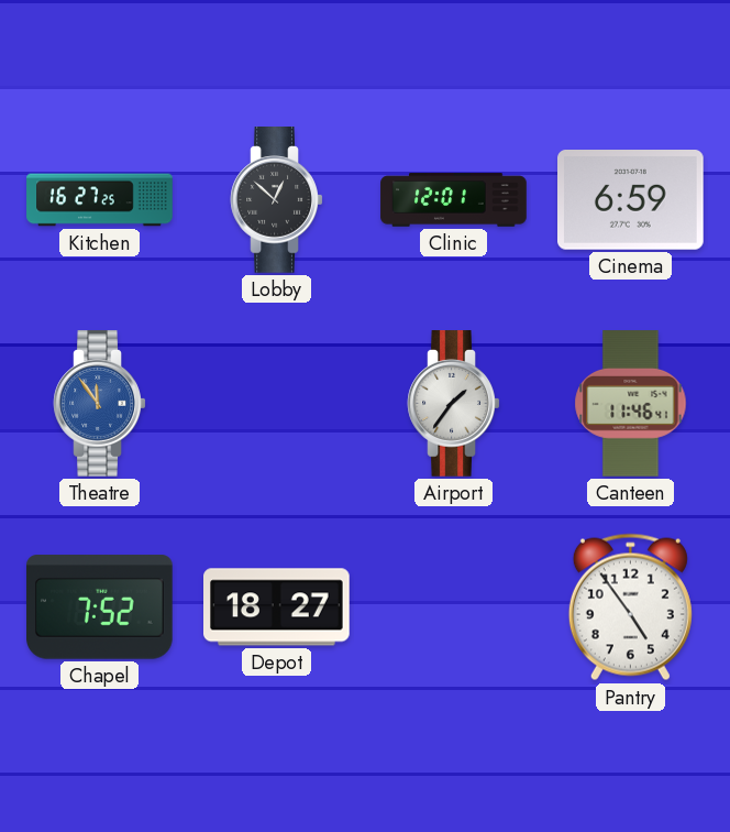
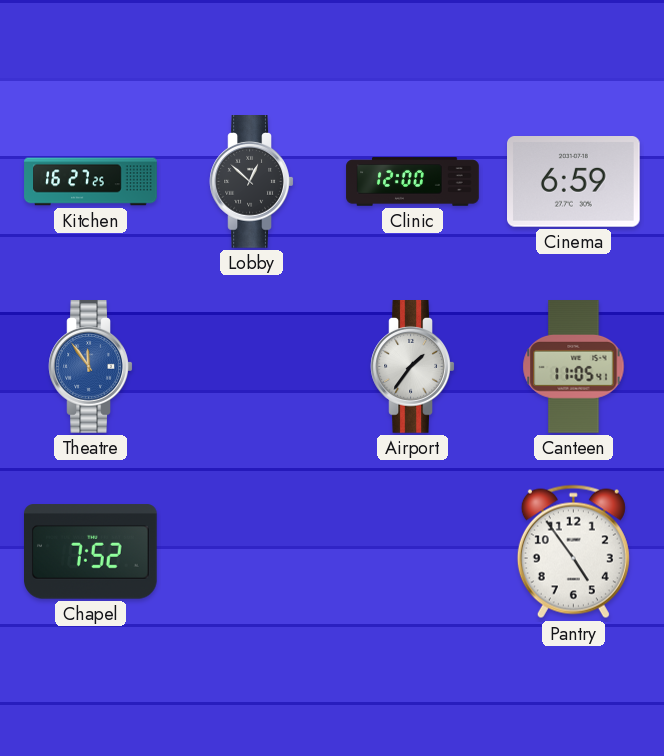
Clinic: 12:01 -> 12:00
Canteen: 11:46 -> 11:05
Depot: 18:27 -> none
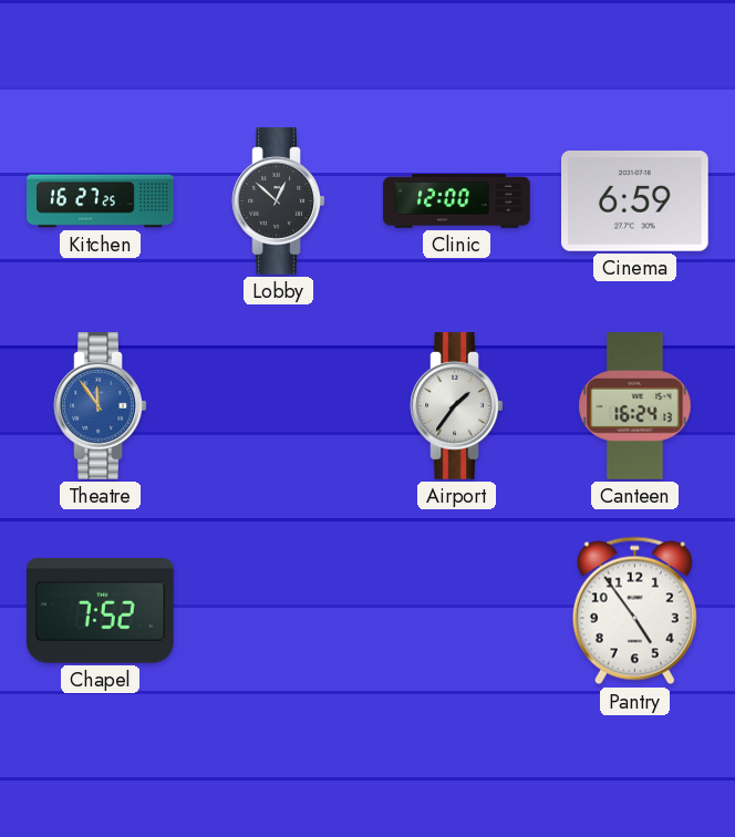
Canteen: 11:05 -> 16:24
